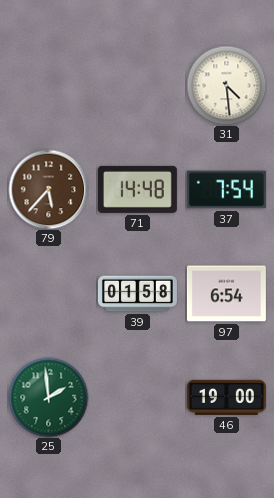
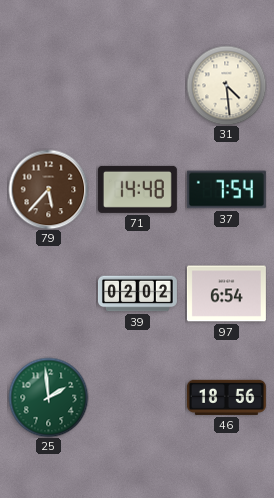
39: 01:58 -> 02:02
46: 19:00 -> 18:56
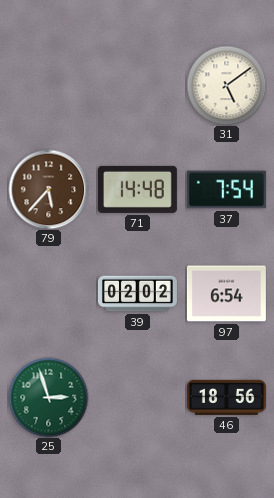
31: 4:29 -> 5:09
25: 1:59 -> 2:57
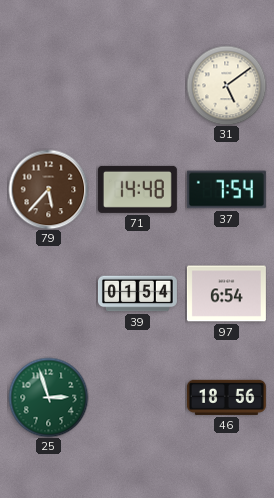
39: 02:02 -> 01:54
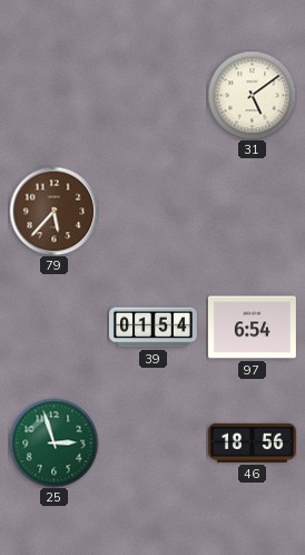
71: 14:48 -> none
37: 7:54 -> none
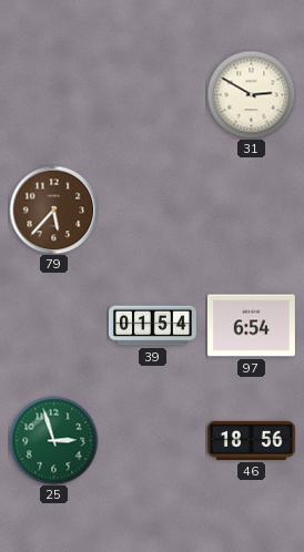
31: 5:09 -> 2:50
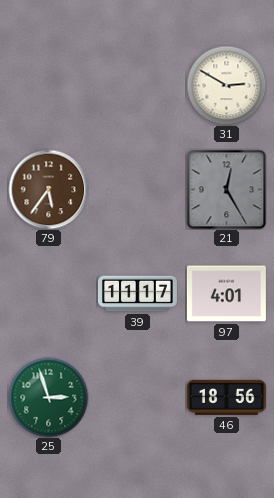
79: 5:37 -> 5:36
21: none -> 12:25
39: 01:54 -> 11:17
97: 6:54 -> 4:01
